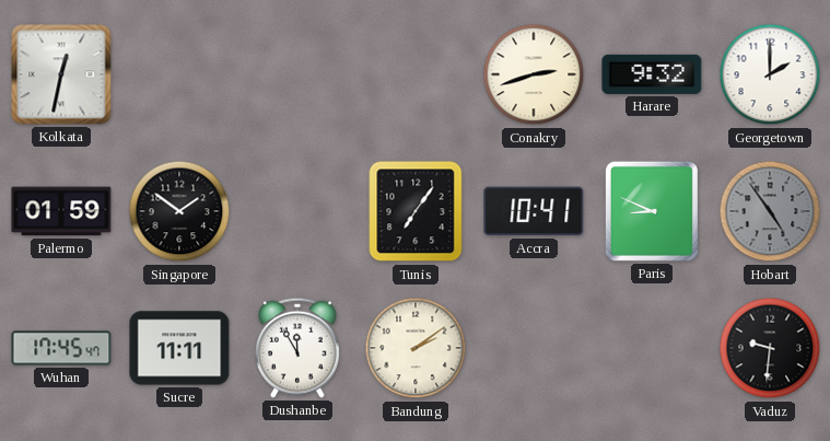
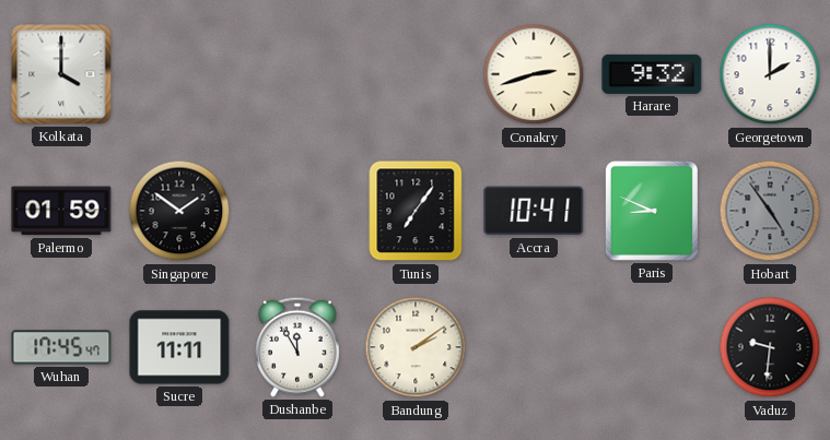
Kolkata: 12:32 -> 4:00
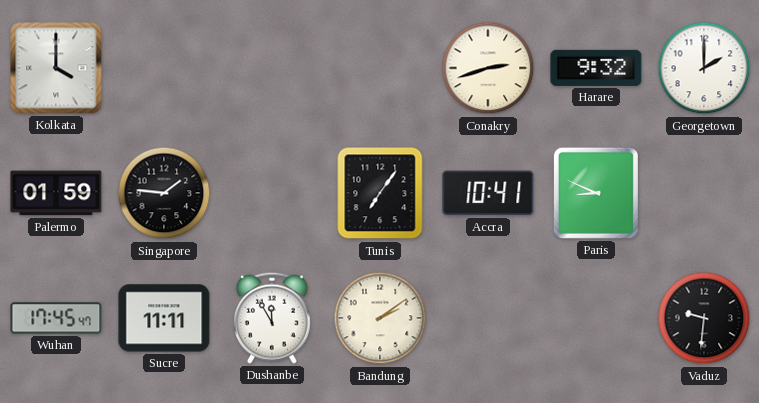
Singapore: 1:51 -> 1:46
Hobart: 4:54 -> none
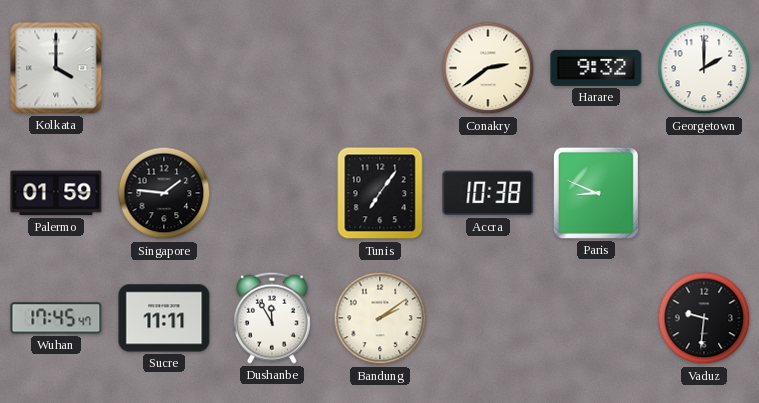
Conakry: 2:42 -> 2:39
Accra: 10:41 -> 10:38
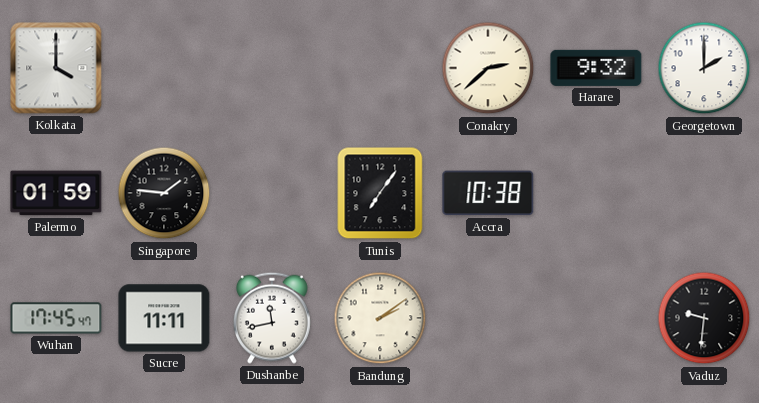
Conakry: 2:39 -> 2:38
Paris: 8:49 -> none
Dushanbe: 11:55 -> 11:43
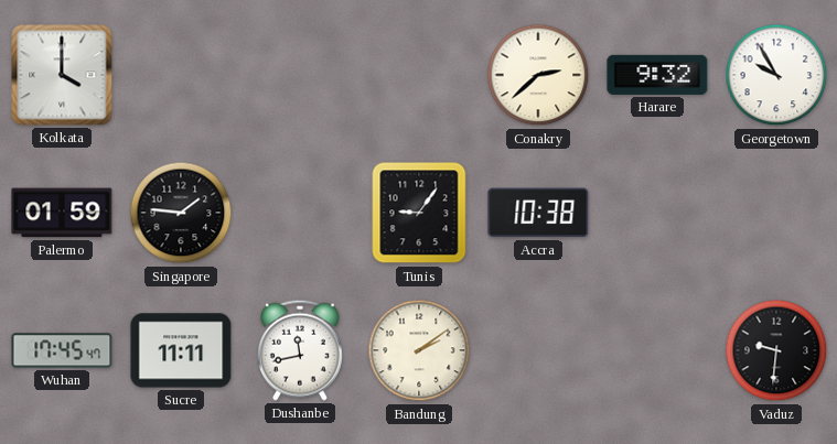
Georgetown: 2:00 -> 9:55
Tunis: 7:06 -> 9:06
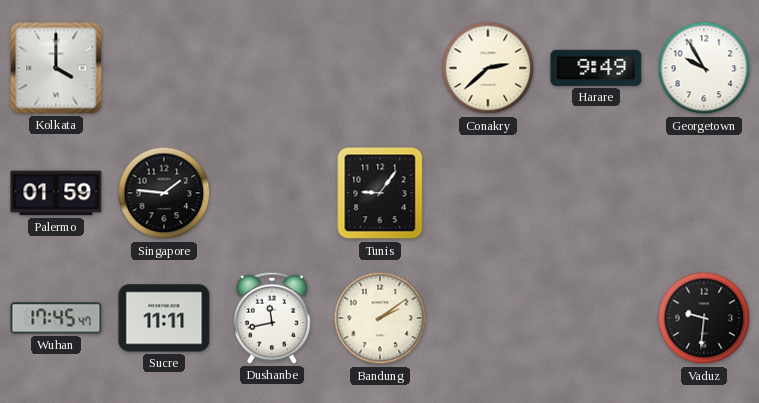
Harare: 9:32 -> 9:49
Accra: 10:38 -> none
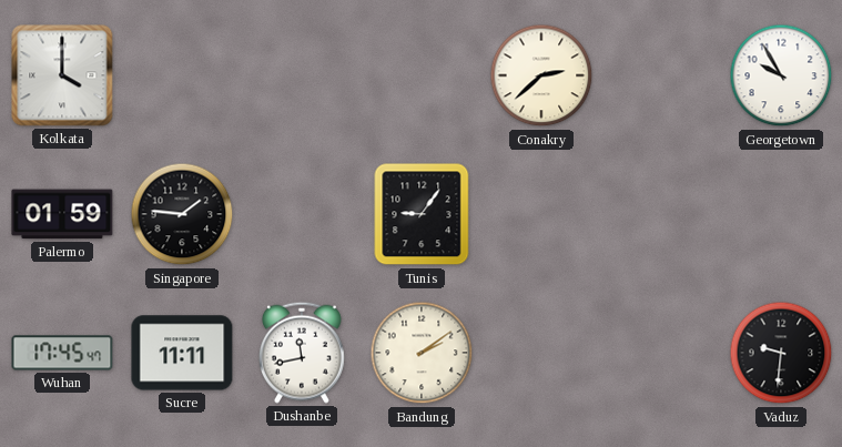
Harare: 9:49 -> none
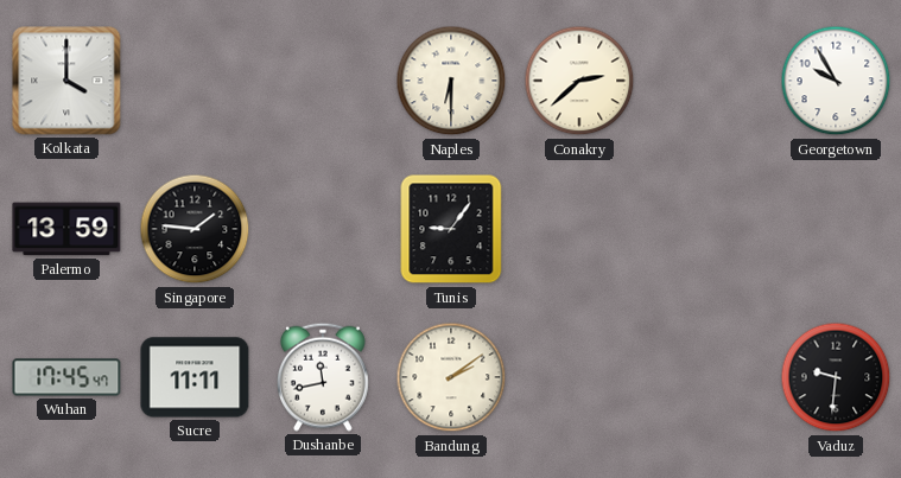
Naples: none -> 6:30
Palermo: 01:59 -> 13:59
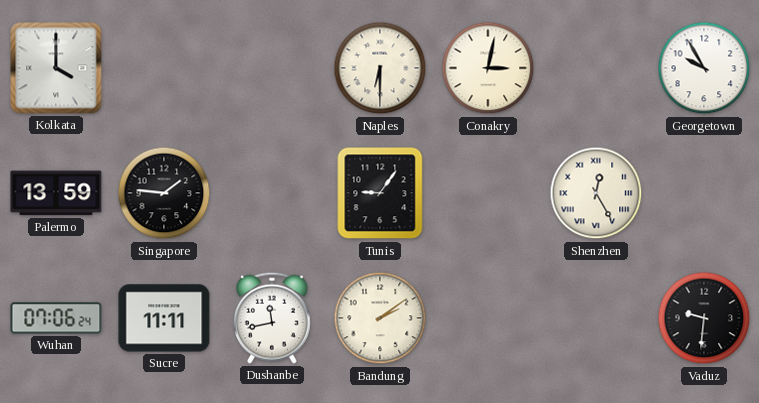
Conakry: 2:38 -> 3:02
Shenzhen: none -> 12:25
Wuhan: 17:45 -> 07:06
